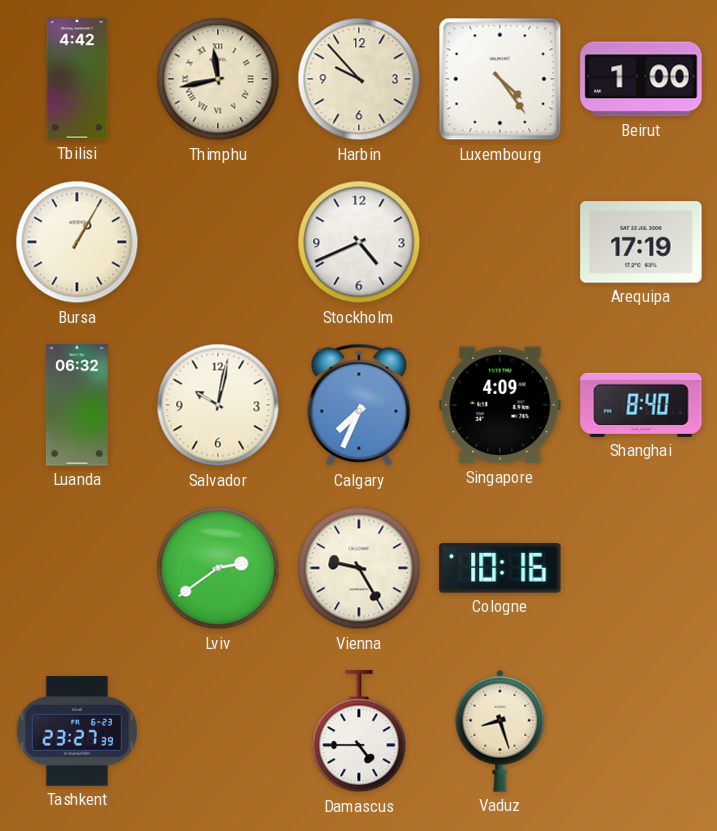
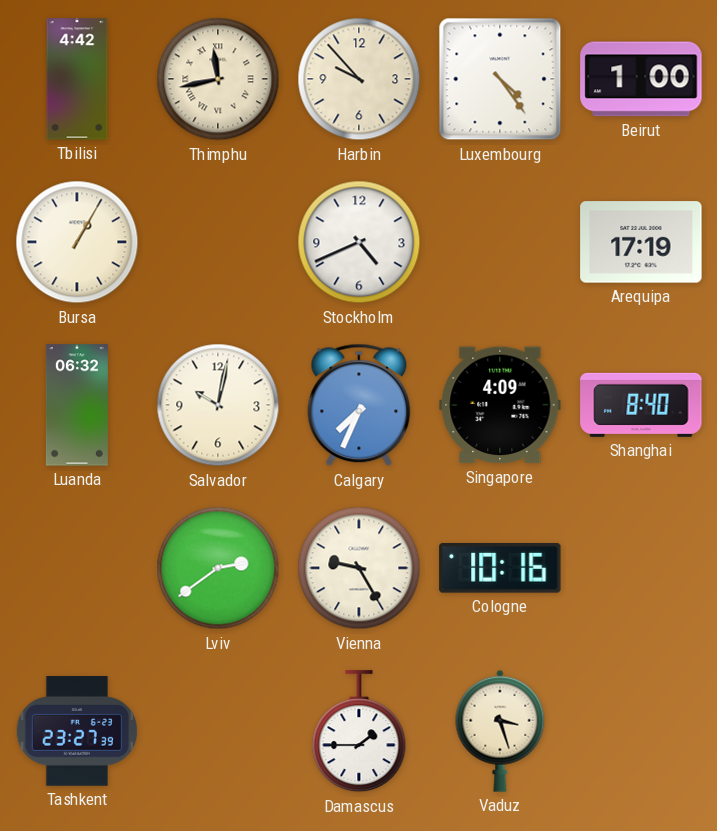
Damascus: 4:45 -> 1:45
Vaduz: 8:27 -> 3:27
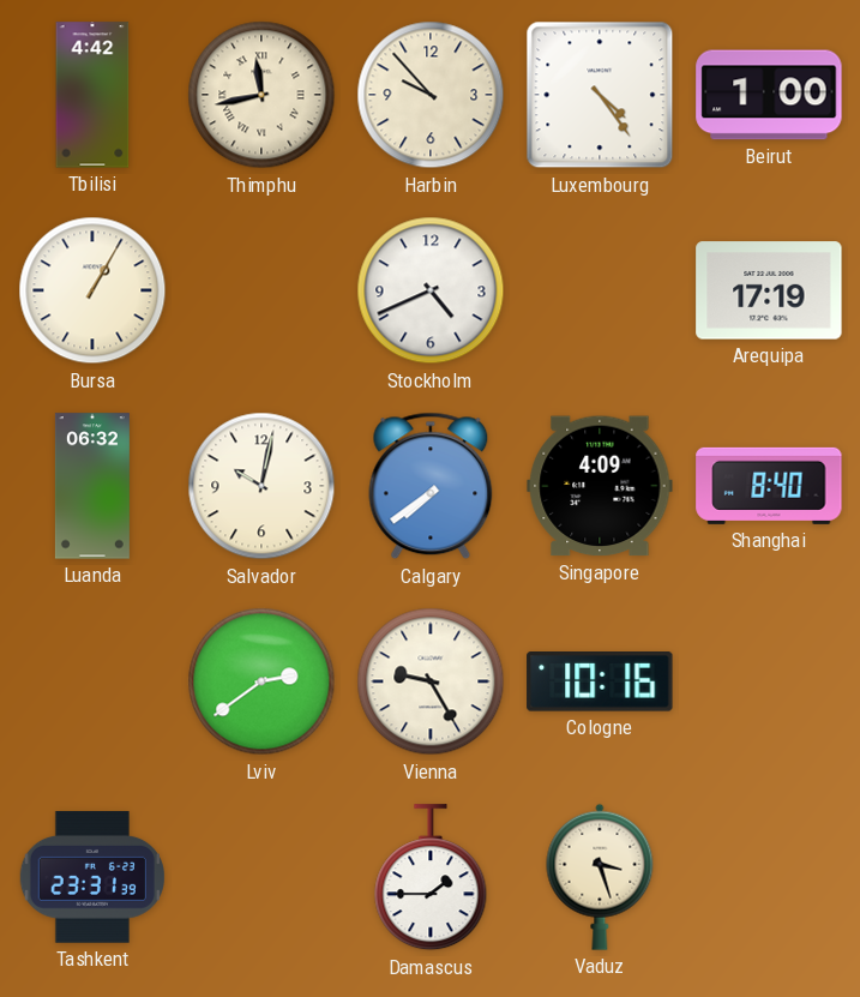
Calgary: 7:34 -> 7:39
Tashkent: 23:27 -> 23:31
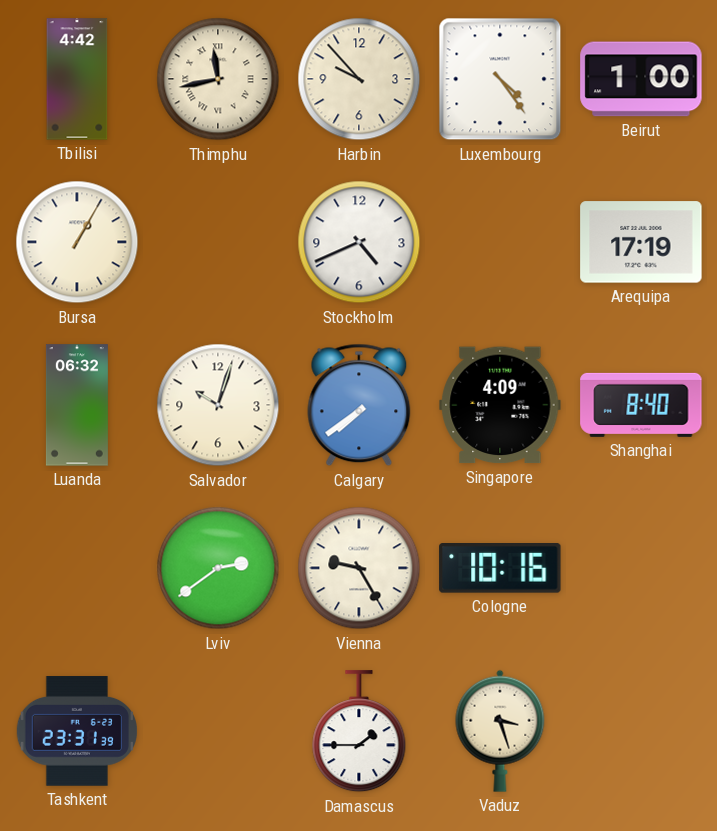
Salvador: 10:02 -> 10:03
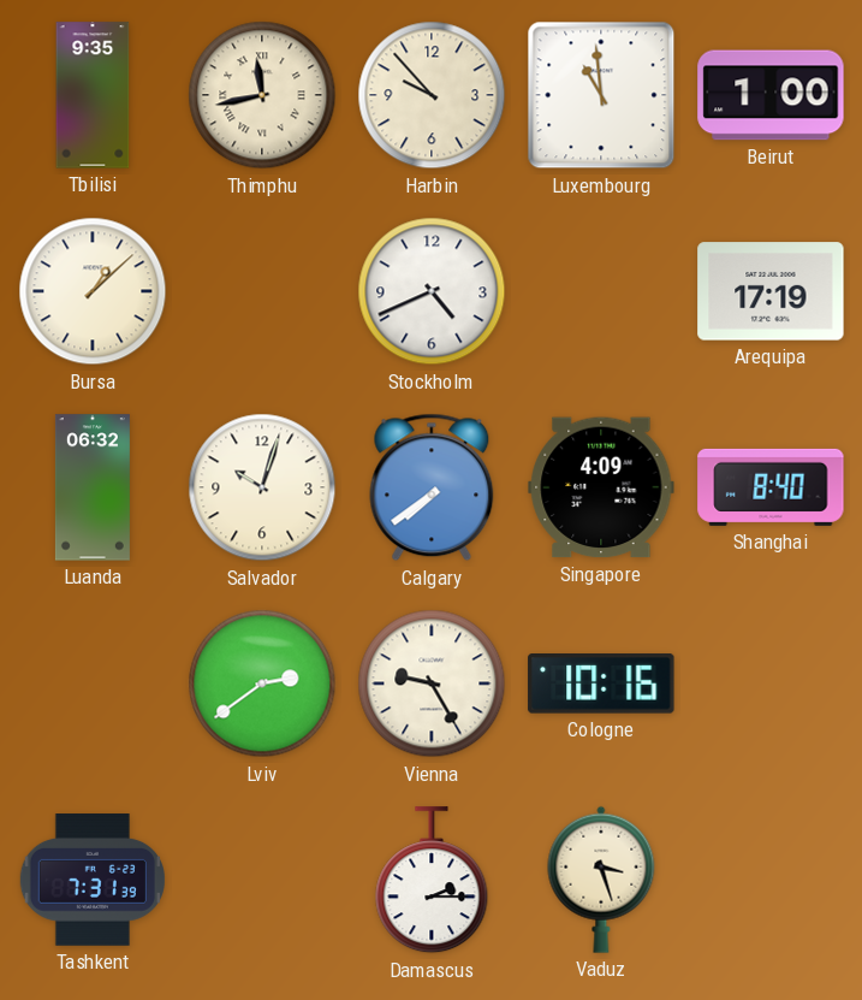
Tbilisi: 4:42 -> 9:35
Luxembourg: 4:24 -> 10:59
Bursa: 1:05 -> 1:08
Tashkent: 23:31 -> 7:31
Damascus: 1:45 -> 2:15
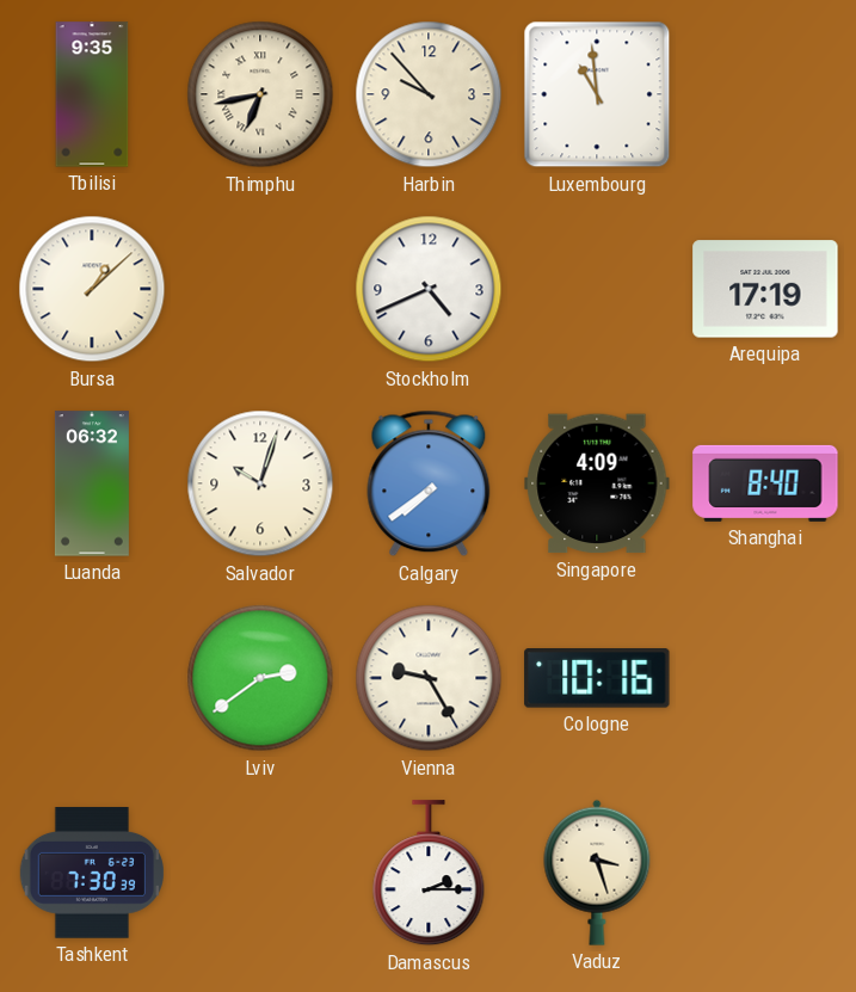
Thimphu: 11:43 -> 6:43
Beirut: 1:00 -> none
Tashkent: 7:31 -> 7:30
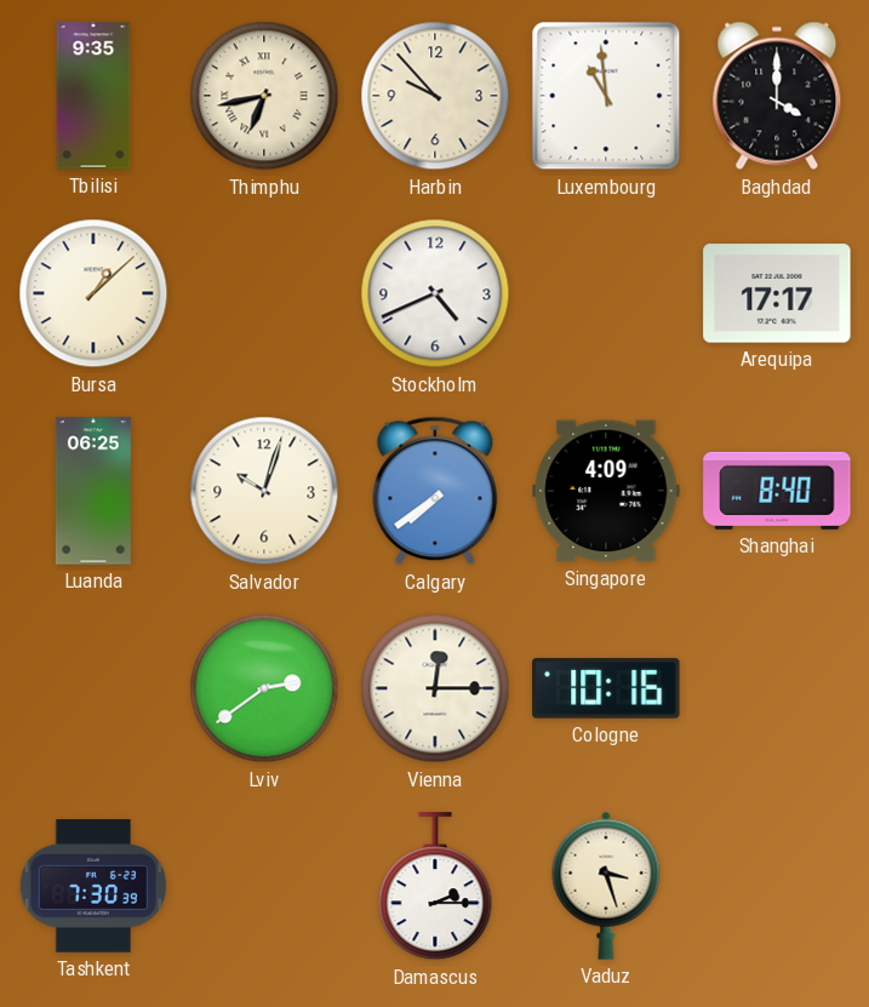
Baghdad: none -> 4:00
Arequipa: 17:19 -> 17:17
Luanda: 06:32 -> 06:25
Vienna: 9:25 -> 12:15
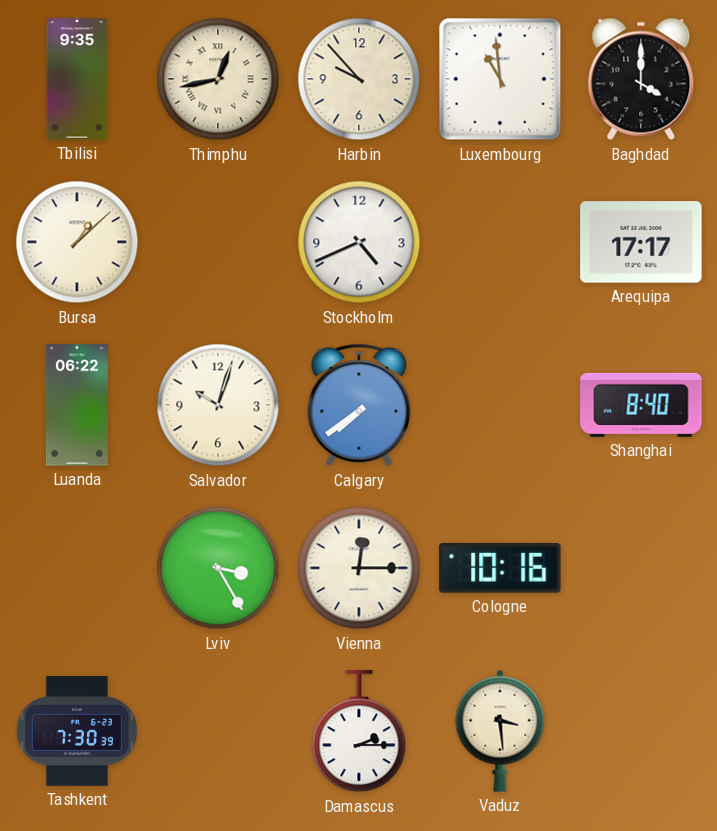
Thimphu: 6:43 -> 12:43
Luanda: 06:25 -> 06:22
Singapore: 4:09 -> none
Lviv: 2:39 -> 3:25
Vaduz: 3:27 -> 3:29
